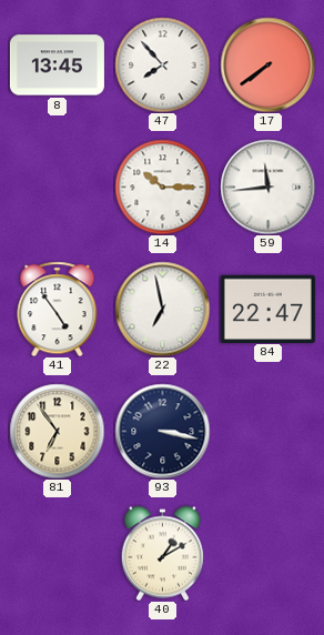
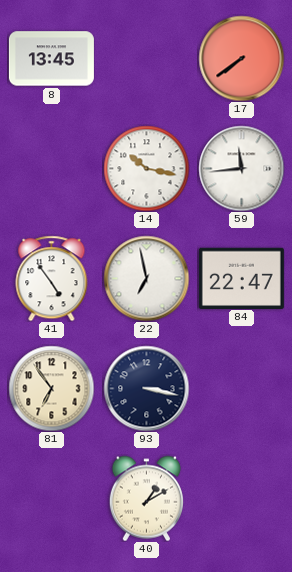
47: 7:53 -> none
14: 10:15 -> 10:17
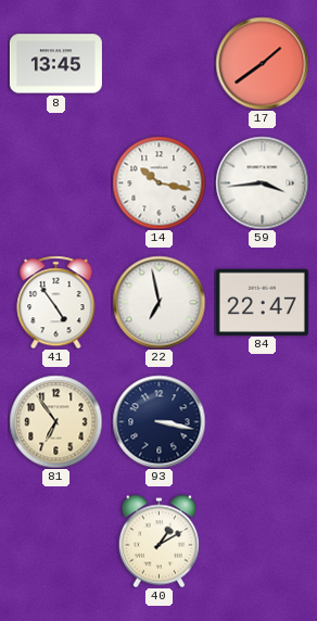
17: 7:39 -> 1:39
59: 11:44 -> 3:44
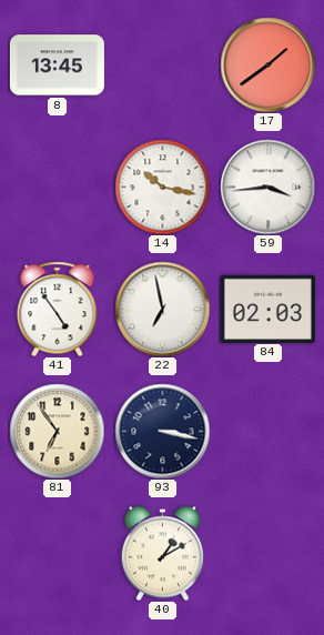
84: 22:47 -> 02:03
